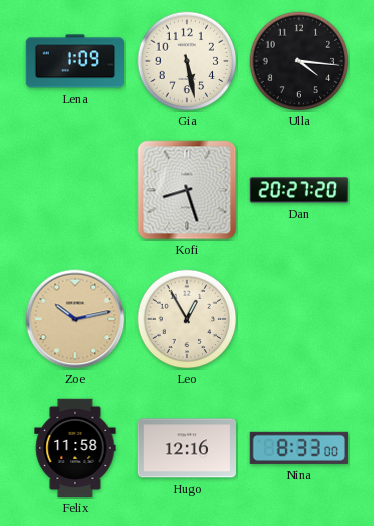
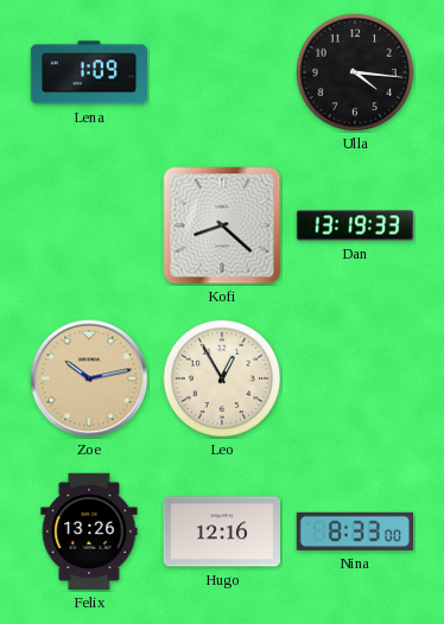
Gia: 5:28 -> none
Kofi: 8:27 -> 8:22
Dan: 20:27 -> 13:19
Felix: 11:58 -> 13:26
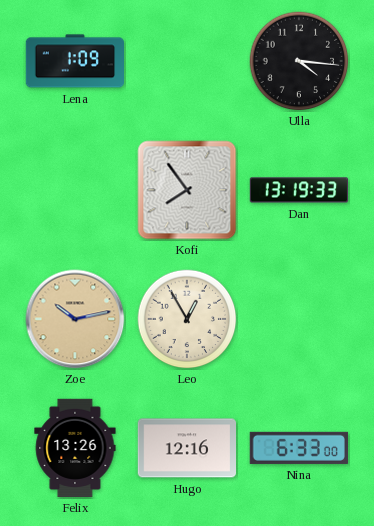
Kofi: 8:22 -> 7:54
Nina: 8:33 -> 6:33
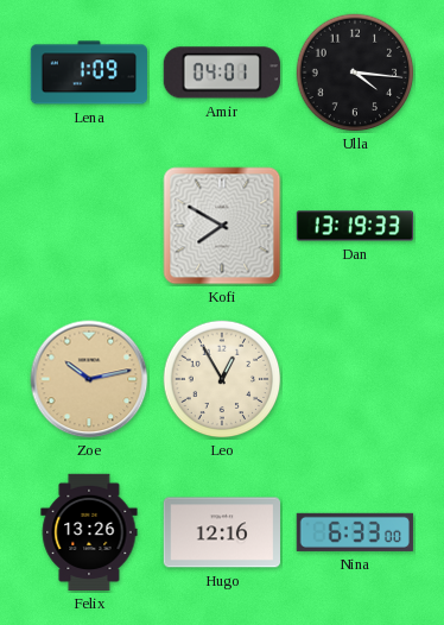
Amir: none -> 04:01
Kofi: 7:54 -> 7:50
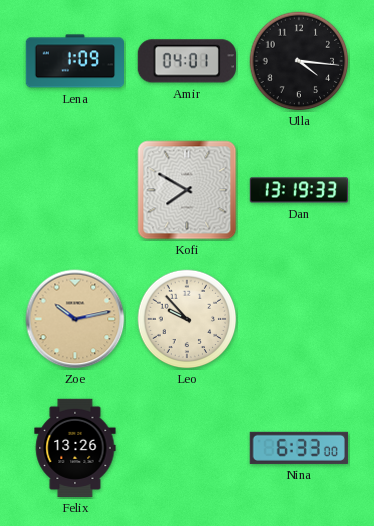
Leo: 12:55 -> 9:53
Hugo: 12:16 -> none
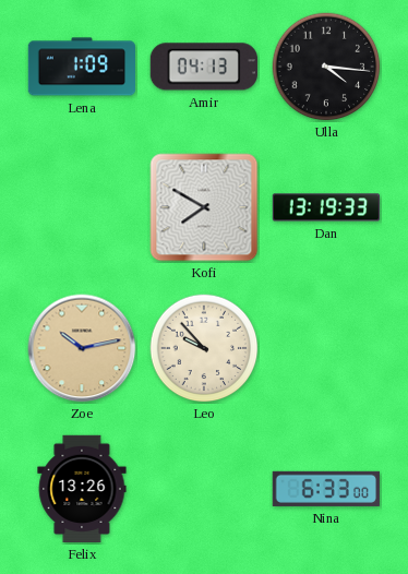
Amir: 04:01 -> 04:13
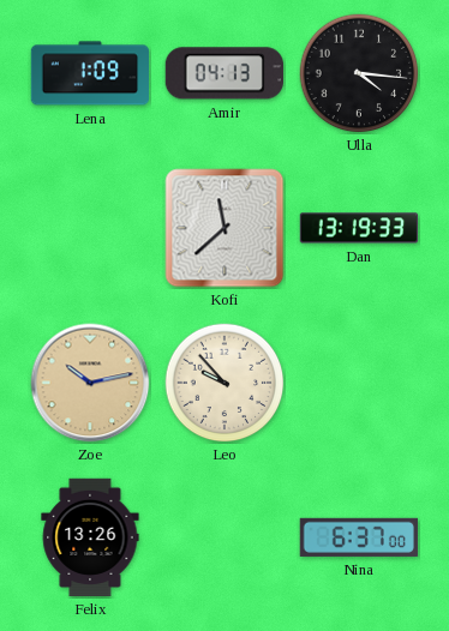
Kofi: 7:50 -> 11:38
Nina: 6:33 -> 6:37
